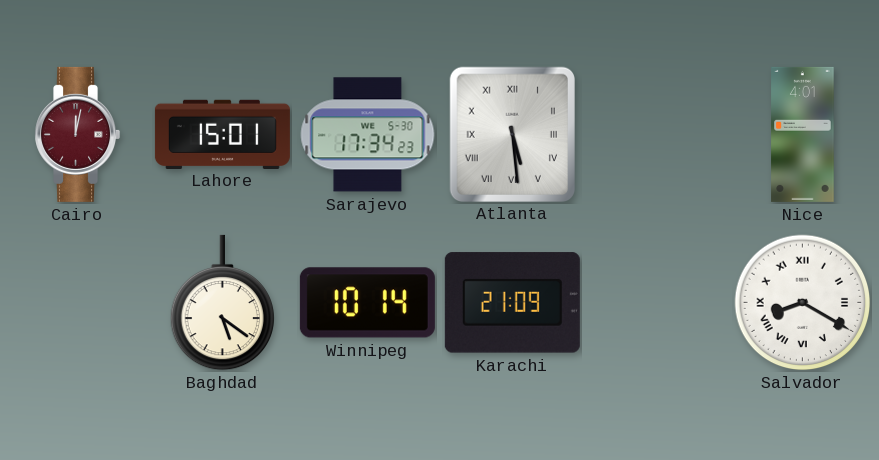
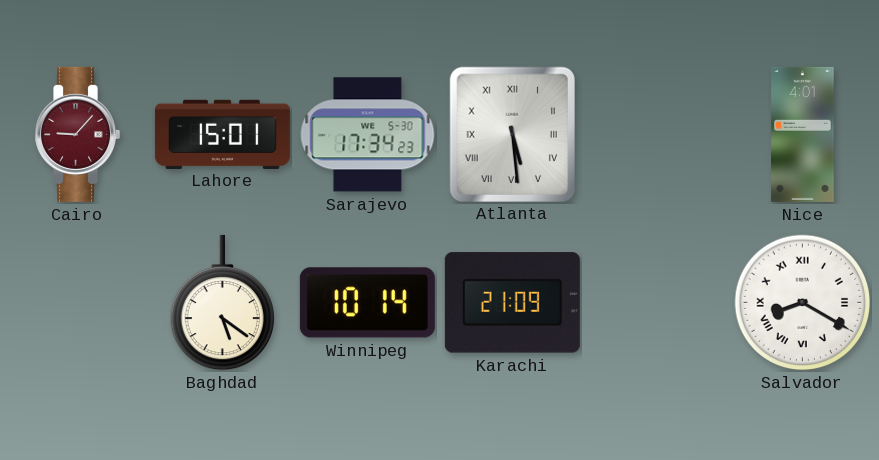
Cairo: 12:02 -> 9:07
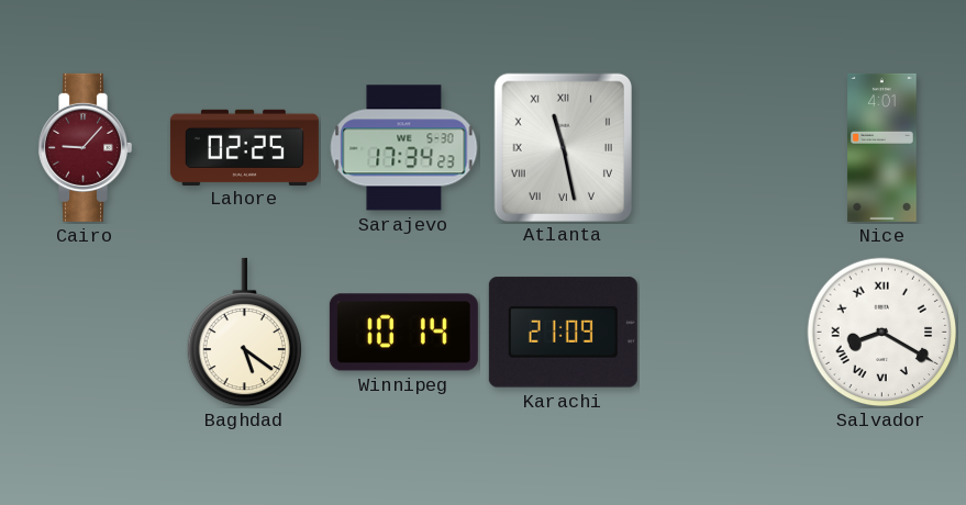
Lahore: 15:01 -> 02:25
Atlanta: 5:29 -> 11:28
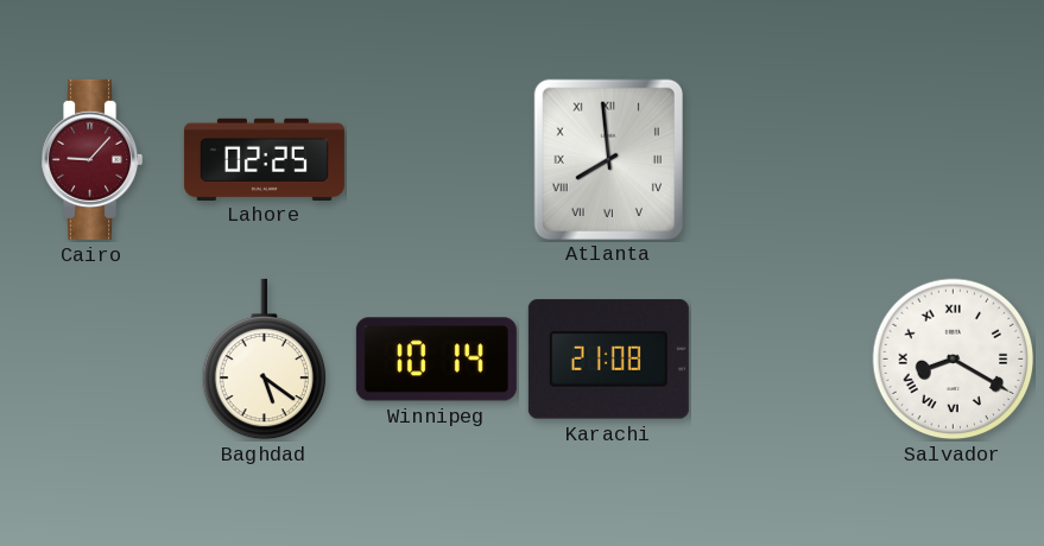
Sarajevo: 17:34 -> none
Atlanta: 11:28 -> 7:59
Nice: 4:01 -> none
Karachi: 21:09 -> 21:08
